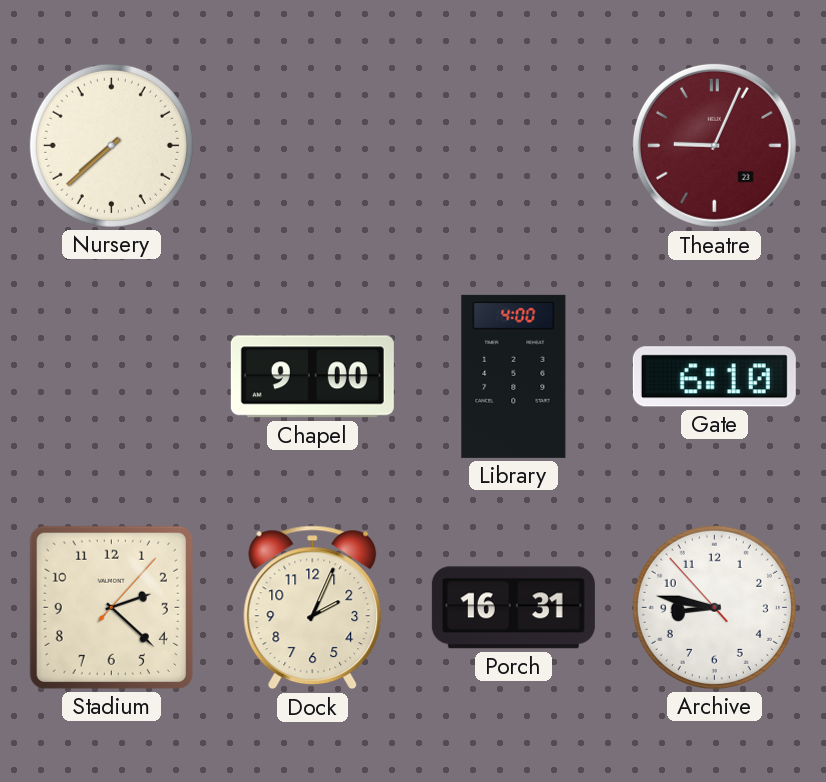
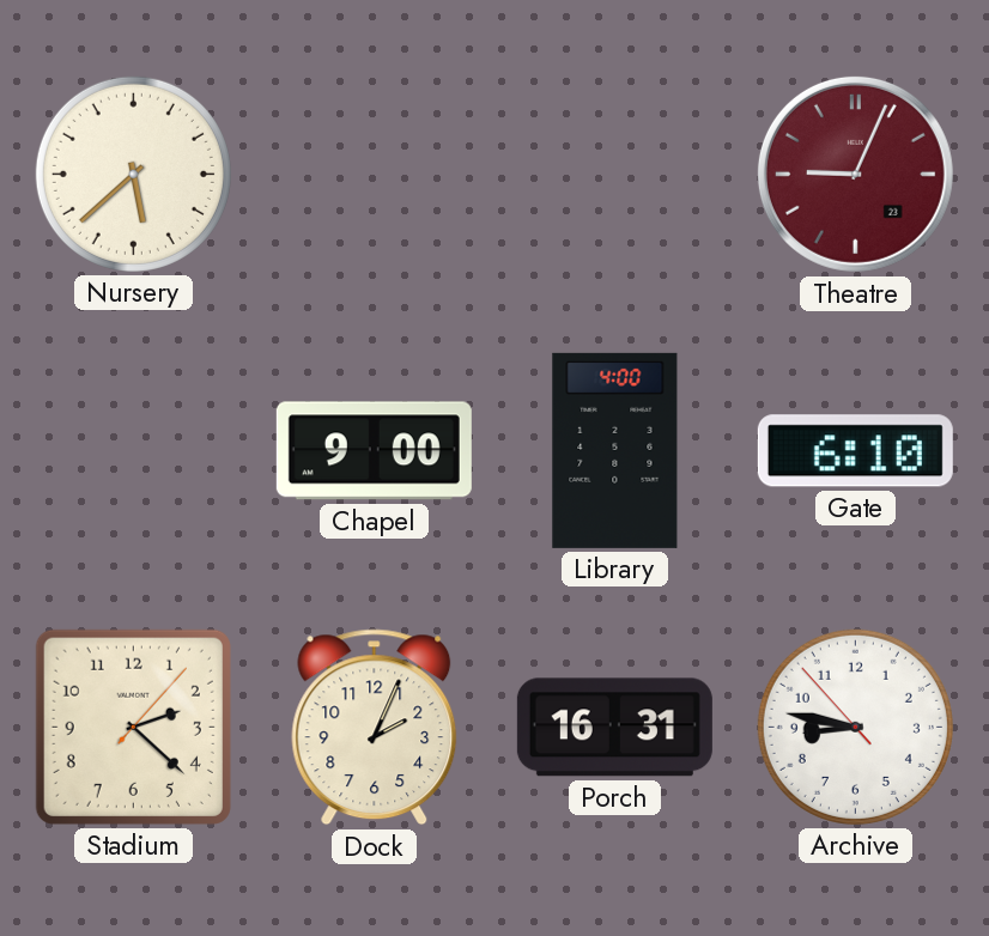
Nursery: 7:38 -> 5:38
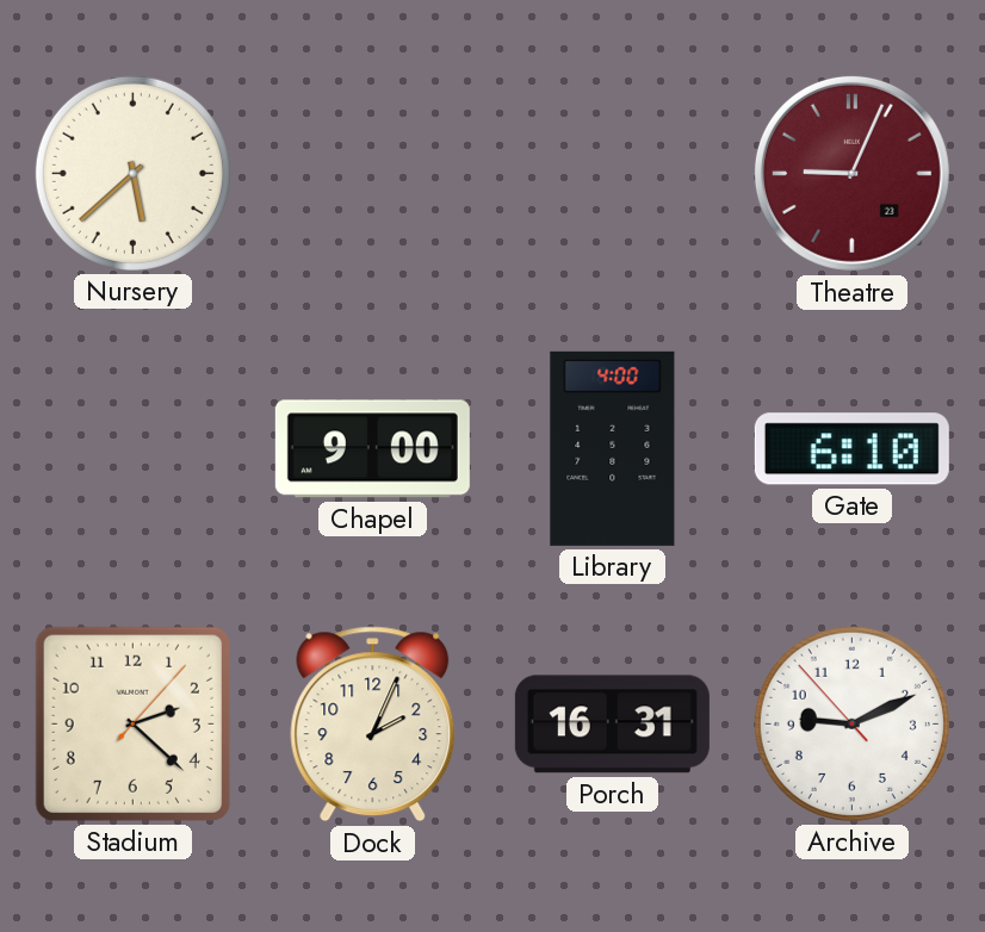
Archive: 8:46 -> 9:10
